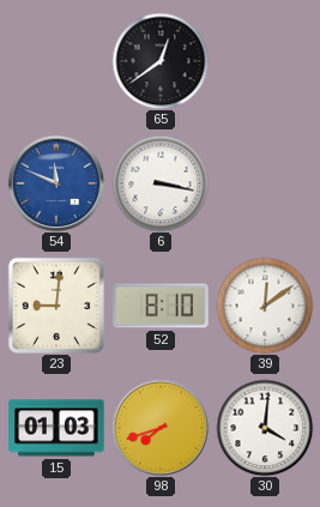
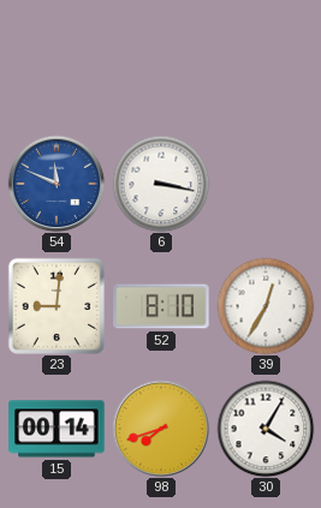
65: 12:39 -> none
39: 12:09 -> 12:35
15: 01:03 -> 00:14
30: 4:01 -> 4:05
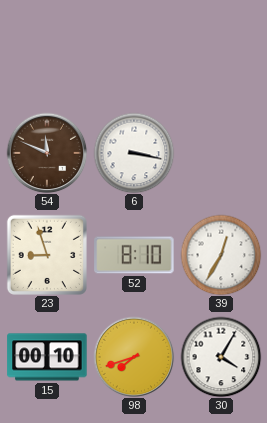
54 dial: blue -> brown
23: 9:01 -> 8:57
15: 00:14 -> 00:10
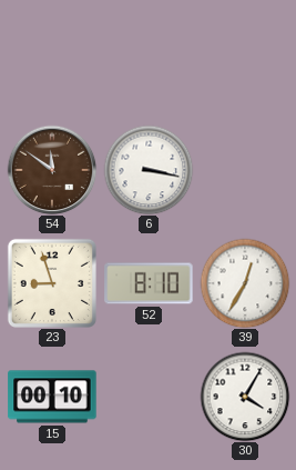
54: 11:49 -> 11:51
98: 7:42 -> none
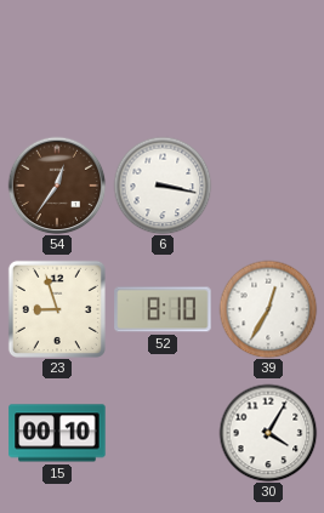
54: 11:51 -> 12:36
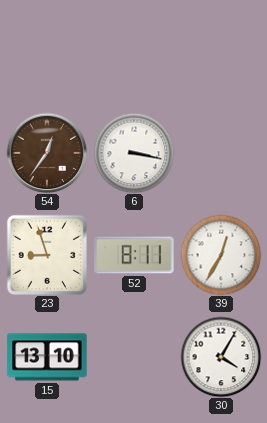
52: 8:10 -> 8:11
15: 00:10 -> 13:10
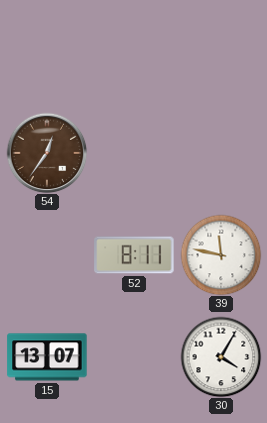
6: 3:17 -> none
23: 8:57 -> none
39: 12:35 -> 11:47
15: 13:10 -> 13:07
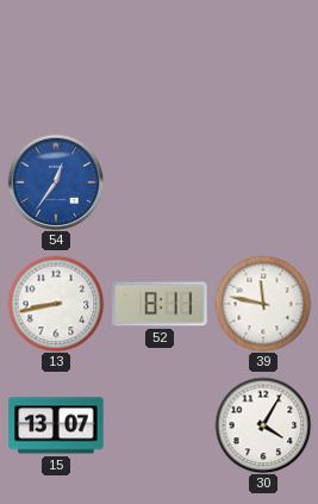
54 dial: brown -> blue
13: none -> 8:43
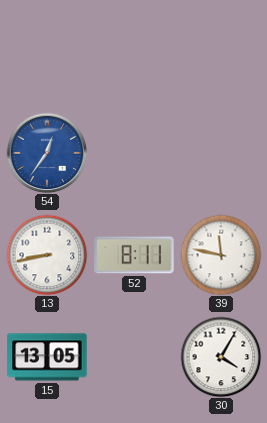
15: 13:07 -> 13:05
